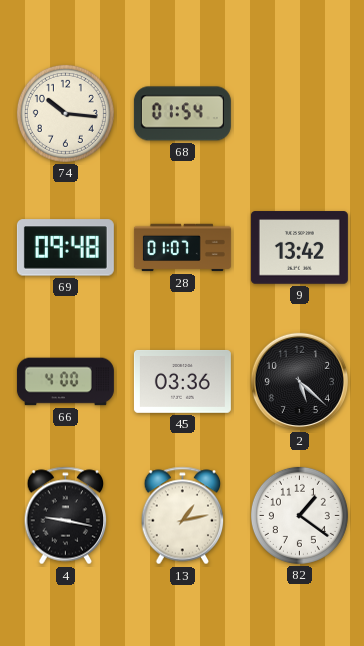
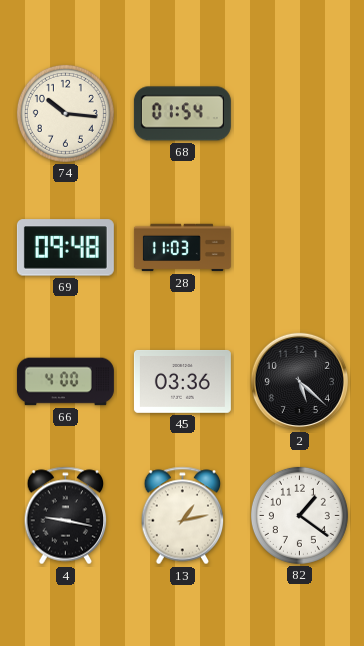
28: 01:07 -> 11:03
9: 13:42 -> none
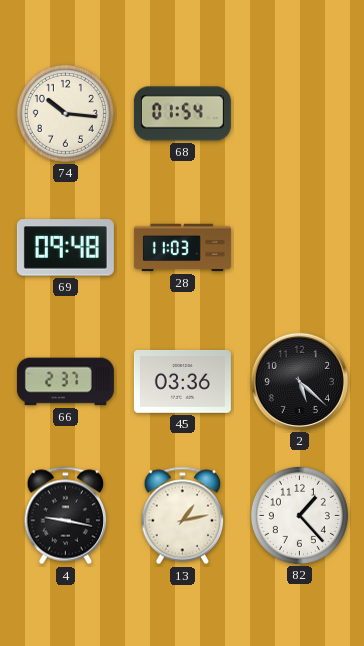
66: 4:00 -> 2:37
82: 1:21 -> 1:23
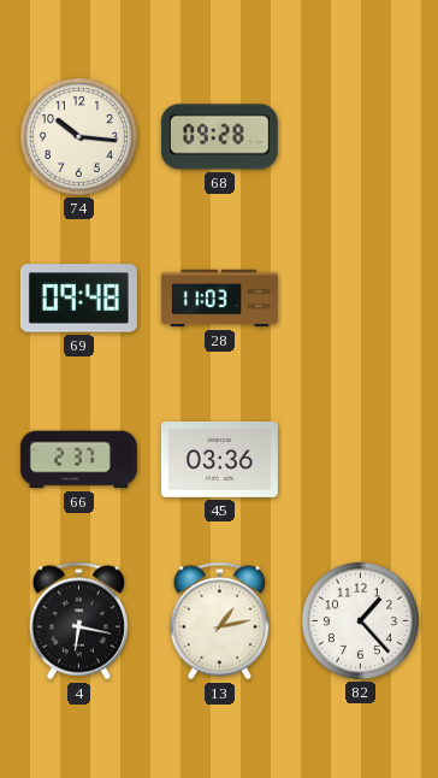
68: 01:54 -> 09:28
2: 5:22 -> none
4: 9:17 -> 6:17
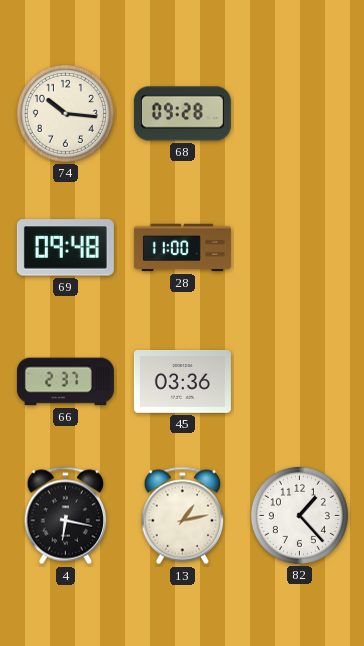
28: 11:03 -> 11:00
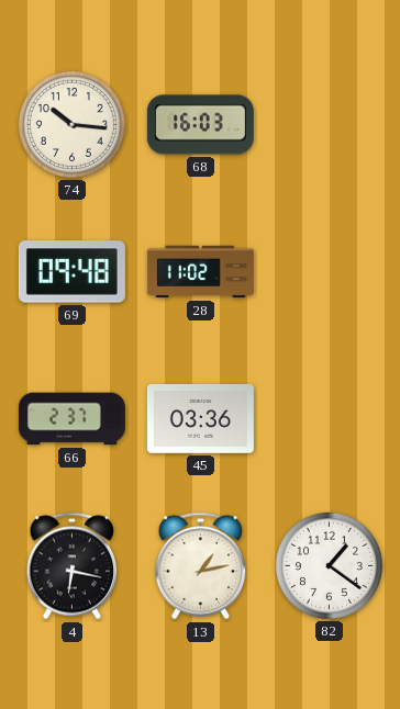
68: 09:28 -> 16:03
28: 11:00 -> 11:02
82: 1:23 -> 1:21
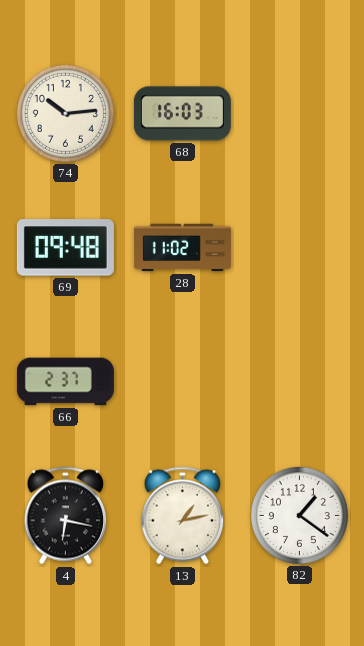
74: 10:16 -> 10:14
45: 03:36 -> none
